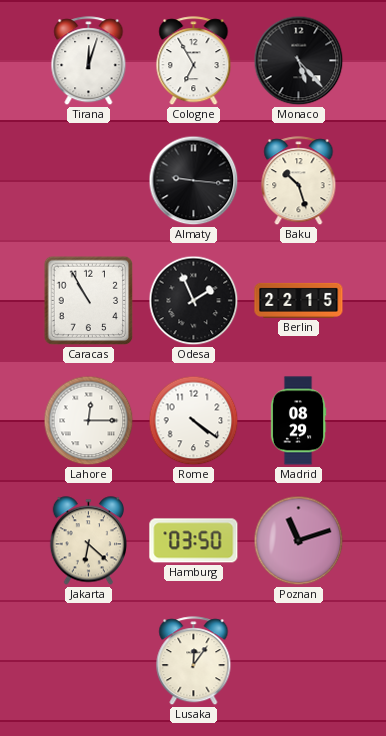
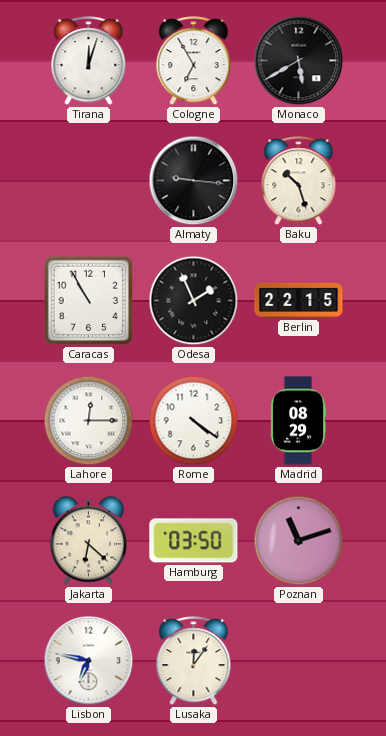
Monaco: 5:23 -> 5:40
Lisbon: none -> 6:47
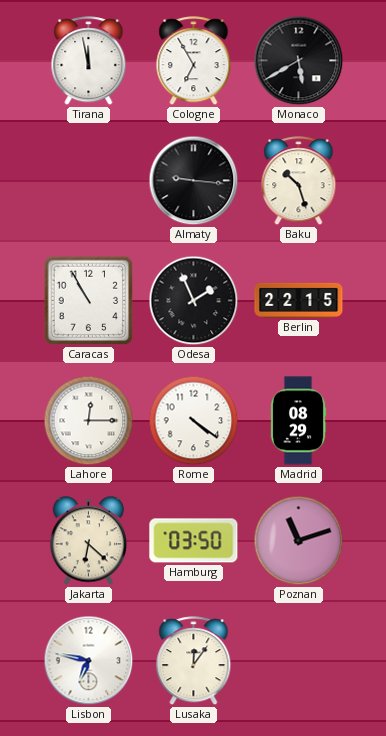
Tirana: 12:03 -> 11:58
